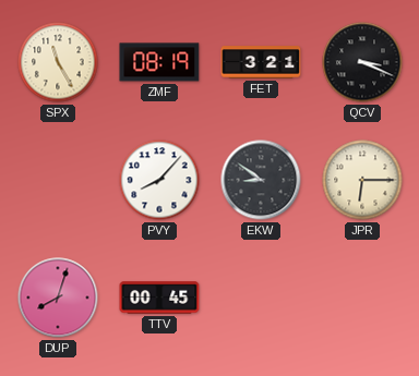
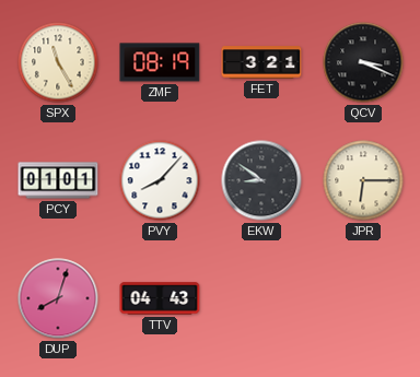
PCY: none -> 01:01
TTV: 00:45 -> 04:43
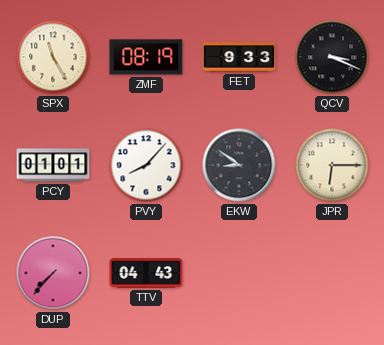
FET: 3:21 -> 9:33
DUP: 8:03 -> 7:37
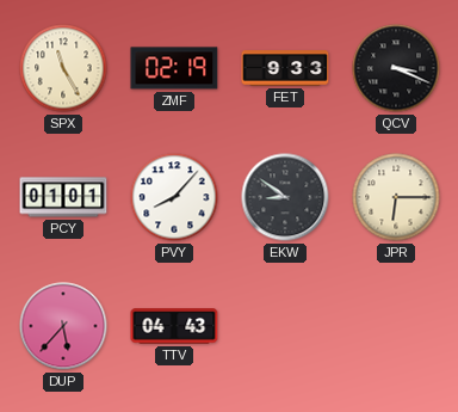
ZMF: 08:19 -> 02:19
DUP: 7:37 -> 5:37
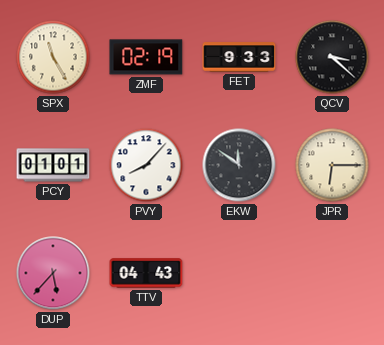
QCV: 3:19 -> 3:22
EKW: 8:51 -> 11:51
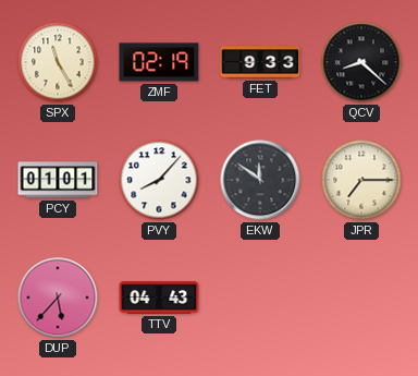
QCV: 3:22 -> 8:22
JPR: 6:15 -> 7:15
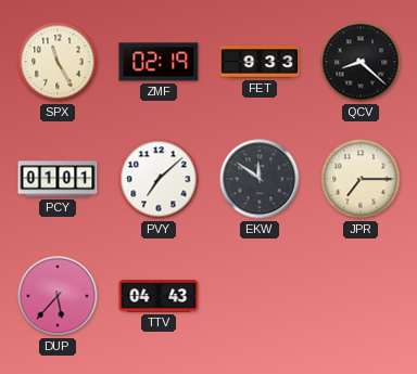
PVY: 8:07 -> 7:08
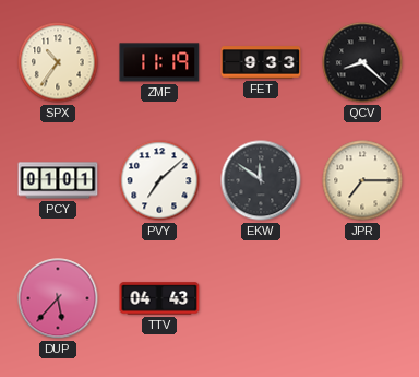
SPX: 11:25 -> 10:36
ZMF: 02:19 -> 11:19
